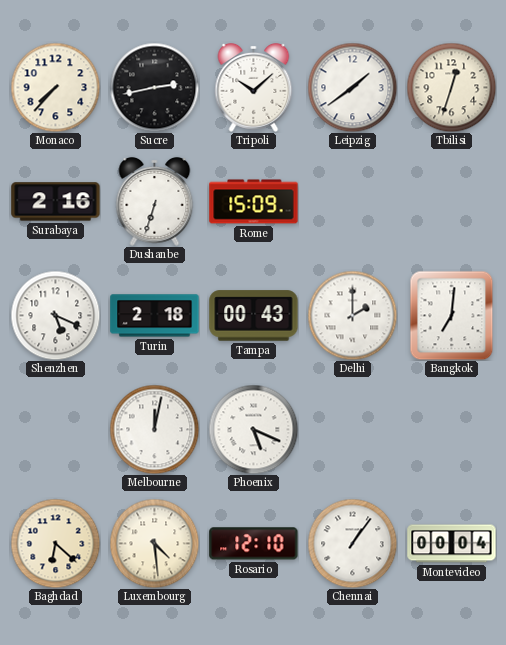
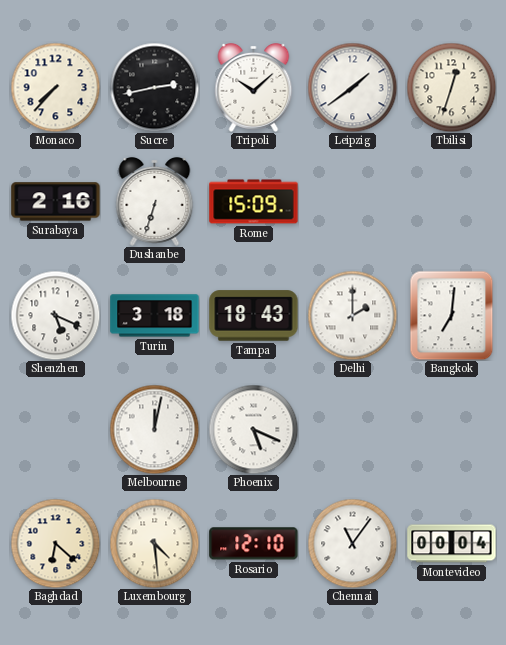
Turin: 2:18 -> 3:18
Tampa: 00:43 -> 18:43
Chennai: 1:06 -> 11:06
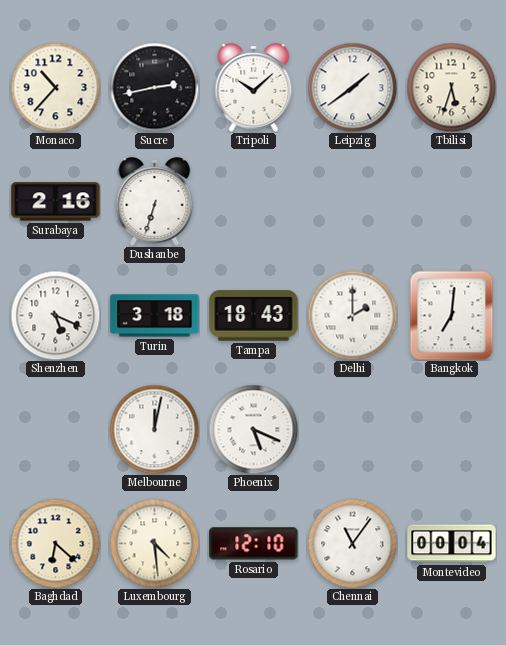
Monaco: 7:37 -> 10:37
Tbilisi: 12:33 -> 5:33
Rome: 15:09 -> none
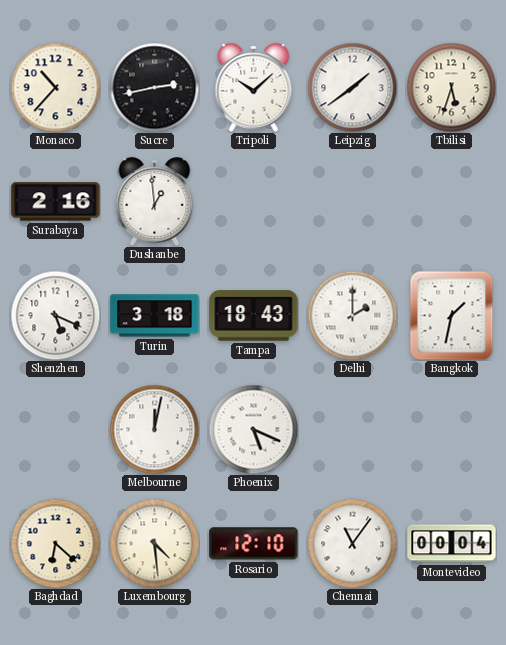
Dushanbe: 6:33 -> 12:59
Bangkok: 7:01 -> 1:32
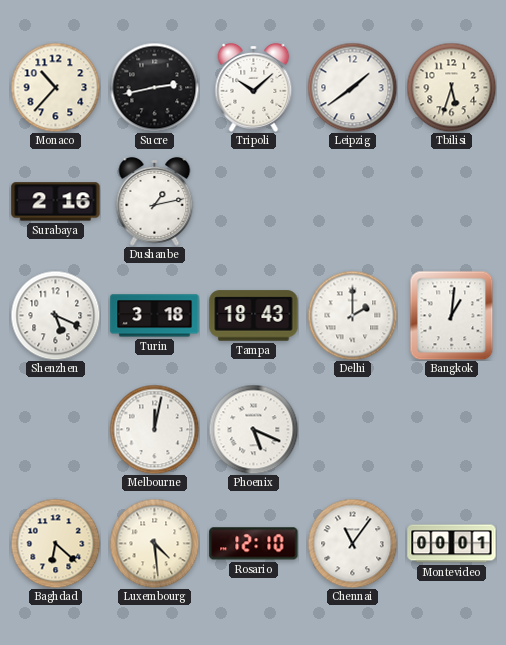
Dushanbe: 12:59 -> 1:13
Bangkok: 1:32 -> 1:01
Montevideo: 00:04 -> 00:01
